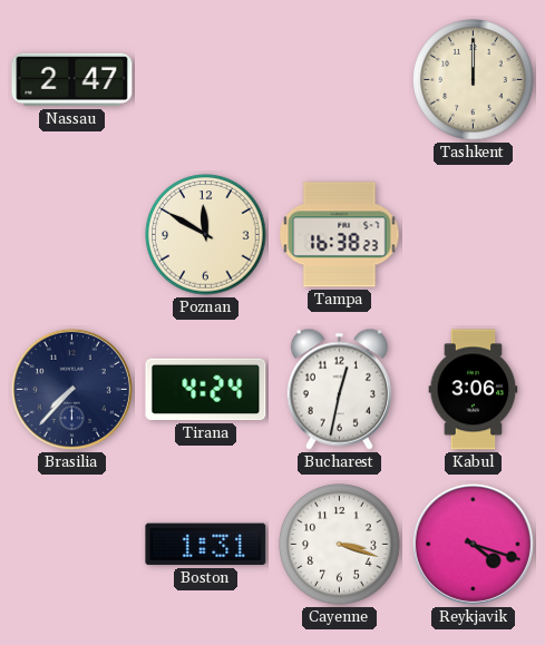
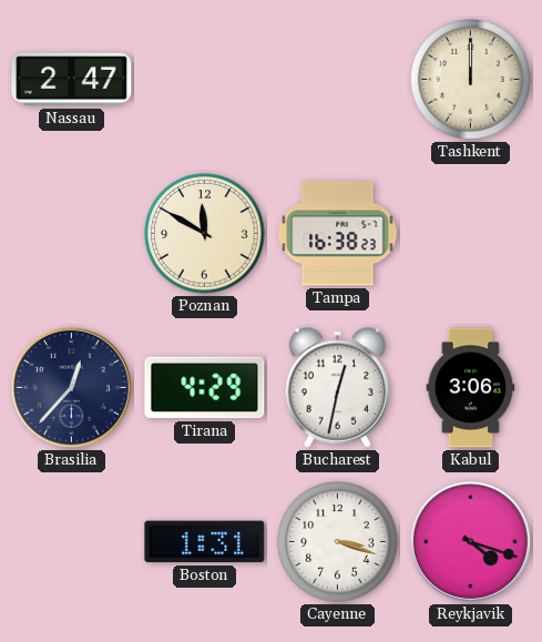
Brasilia: 7:37 -> 12:37
Tirana: 4:24 -> 4:29
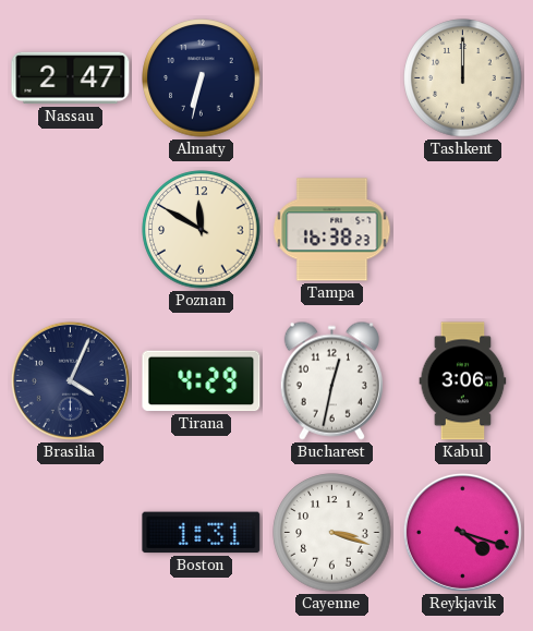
Almaty: none -> 6:32
Brasilia: 12:37 -> 4:04
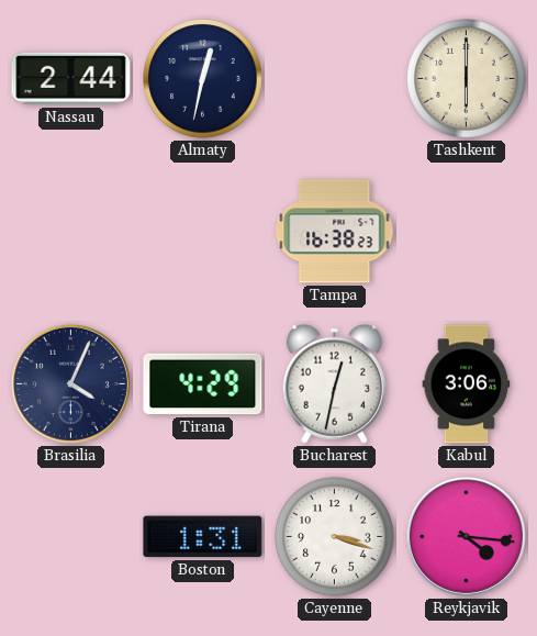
Nassau: 2:47 -> 2:44
Almaty: 6:32 -> 12:32
Tashkent: 12:00 -> 6:00
Poznan: 11:50 -> none
Reykjavik: 4:18 -> 4:16
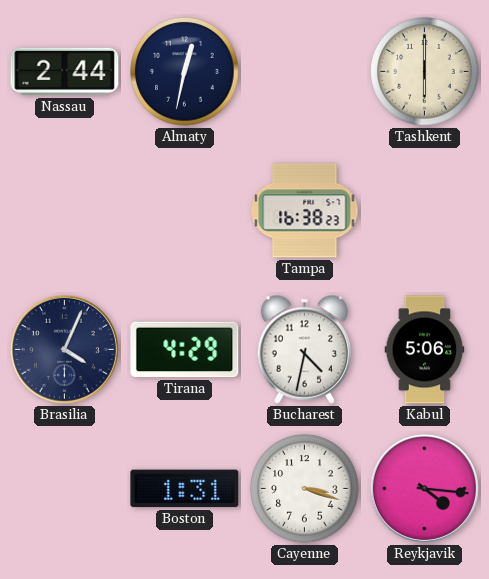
Bucharest: 12:32 -> 4:32
Kabul: 3:06 -> 5:06
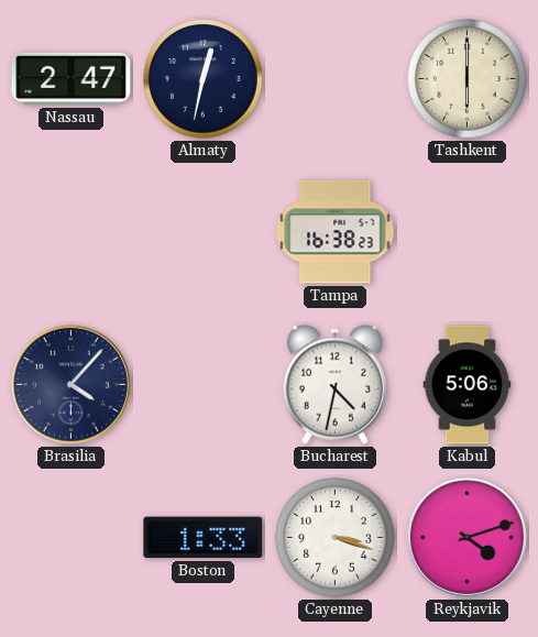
Nassau: 2:44 -> 2:47
Brasilia: 4:04 -> 4:07
Tirana: 4:29 -> none
Boston: 1:31 -> 1:33
Reykjavik: 4:16 -> 4:12
